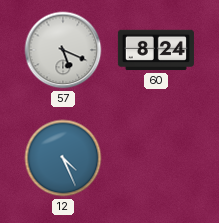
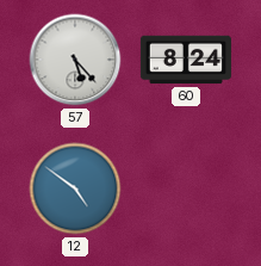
57: 5:19 -> 5:23
12: 4:26 -> 4:51
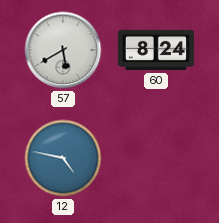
57: 5:23 -> 5:40
12: 4:51 -> 4:47
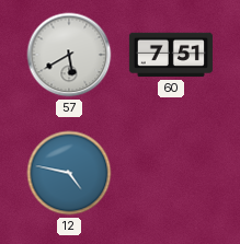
60: 8:24 -> 7:51
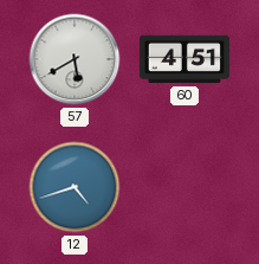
60: 7:51 -> 4:51
12: 4:47 -> 4:42
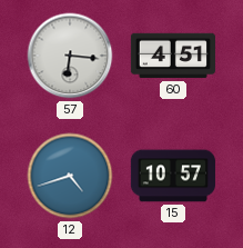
57: 5:40 -> 6:16
15: none -> 10:57
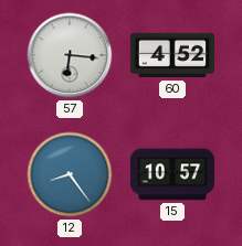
60: 4:51 -> 4:52
12: 4:42 -> 8:24
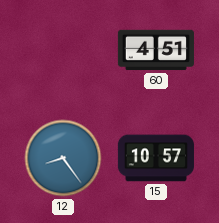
57: 6:16 -> none
60: 4:52 -> 4:51
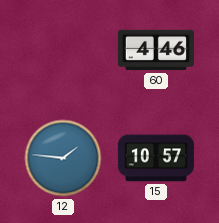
60: 4:51 -> 4:46
12: 8:24 -> 1:46
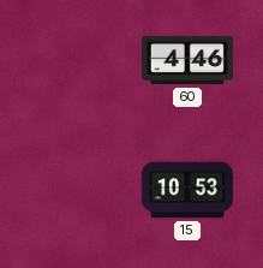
12: 1:46 -> none
15: 10:57 -> 10:53
